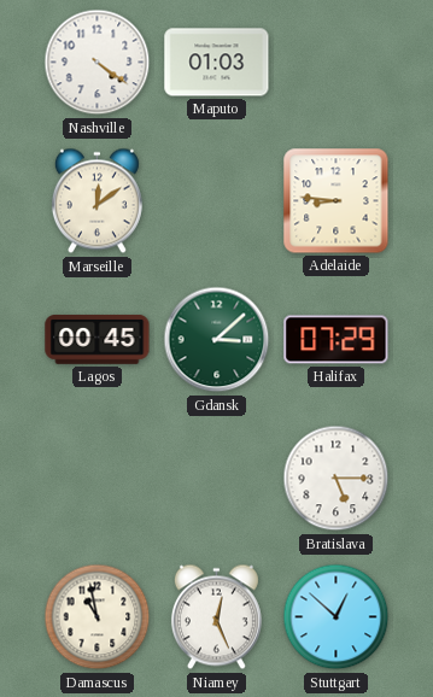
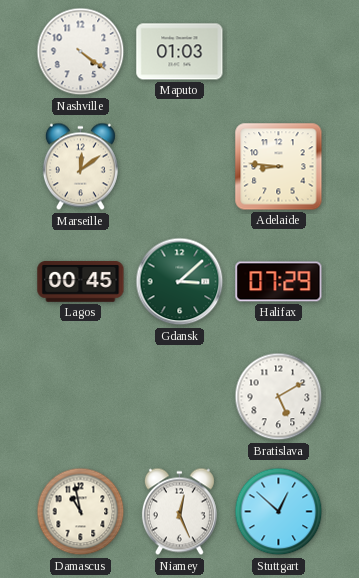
Bratislava: 5:15 -> 5:10
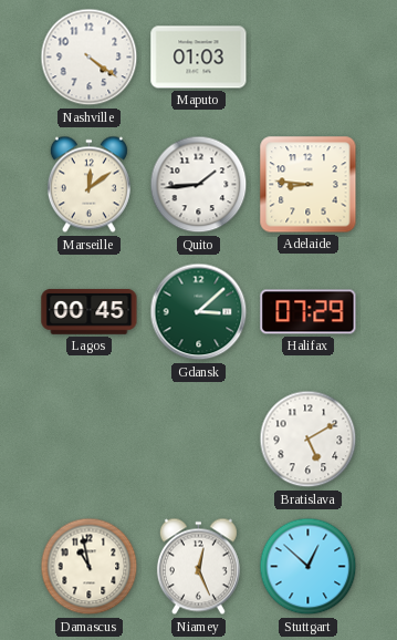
Quito: none -> 1:44
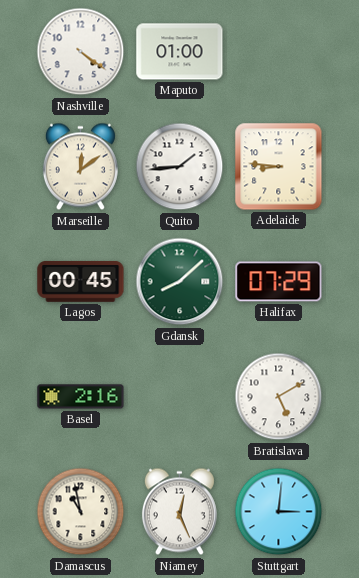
Maputo: 01:03 -> 01:00
Gdansk: 3:08 -> 8:08
Basel: none -> 2:16
Stuttgart: 12:52 -> 3:01
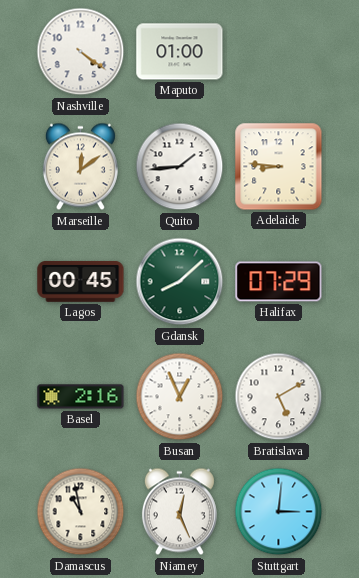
Busan: none -> 12:56
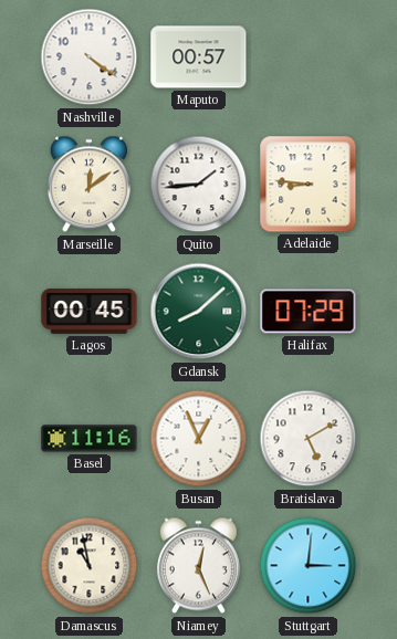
Maputo: 01:00 -> 00:57
Basel: 2:16 -> 11:16
